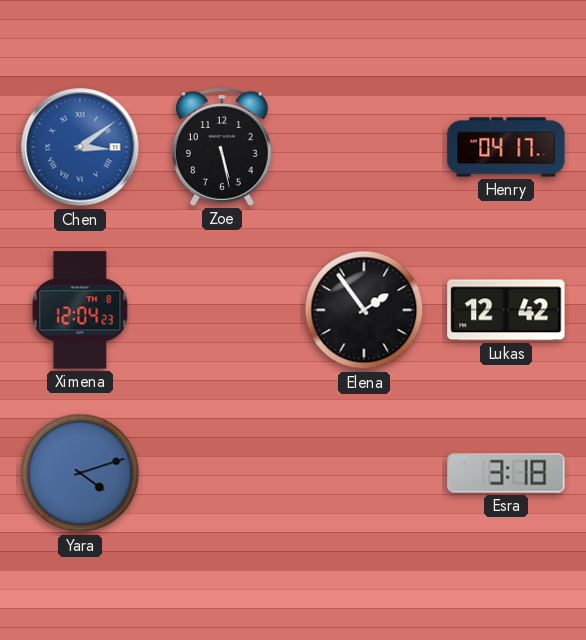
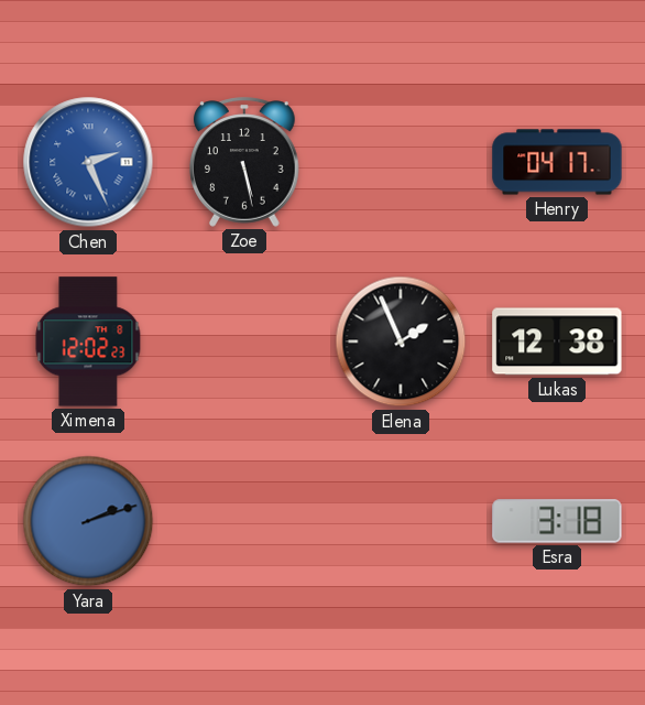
Chen: 3:09 -> 2:26
Ximena: 12:04 -> 12:02
Elena: 1:54 -> 1:56
Lukas: 12:42 -> 12:38
Yara: 4:12 -> 2:12
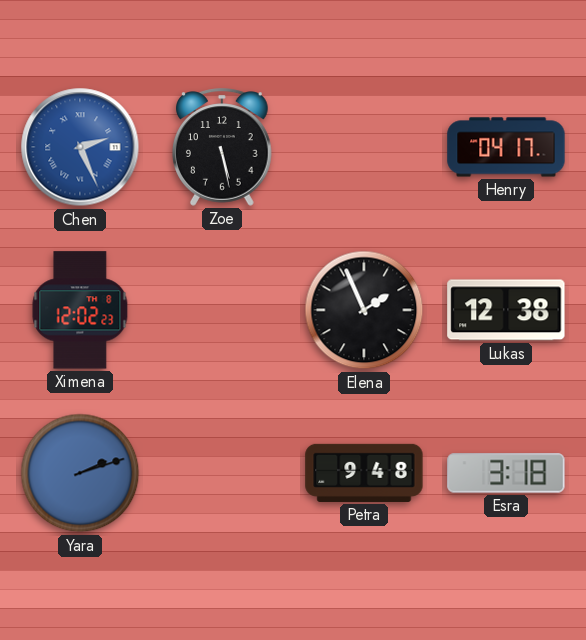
Petra: none -> 9:48
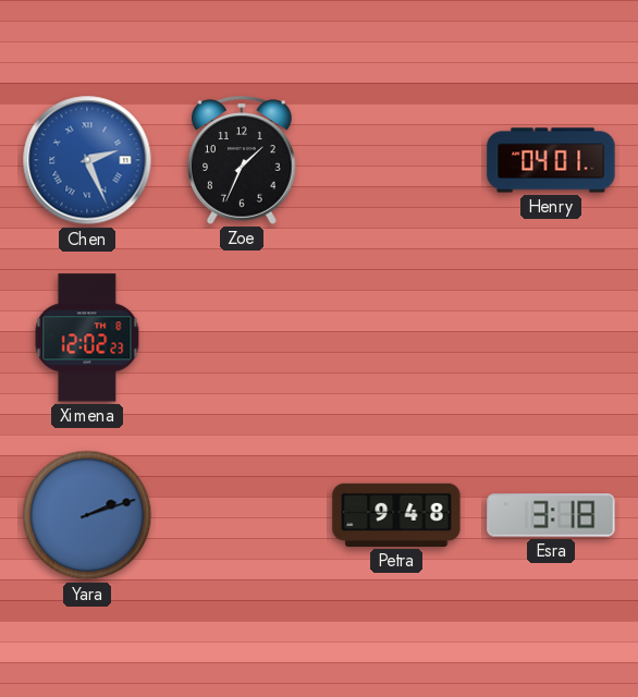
Zoe: 5:28 -> 1:34
Henry: 04:17 -> 04:01
Elena: 1:56 -> none
Lukas: 12:38 -> none
